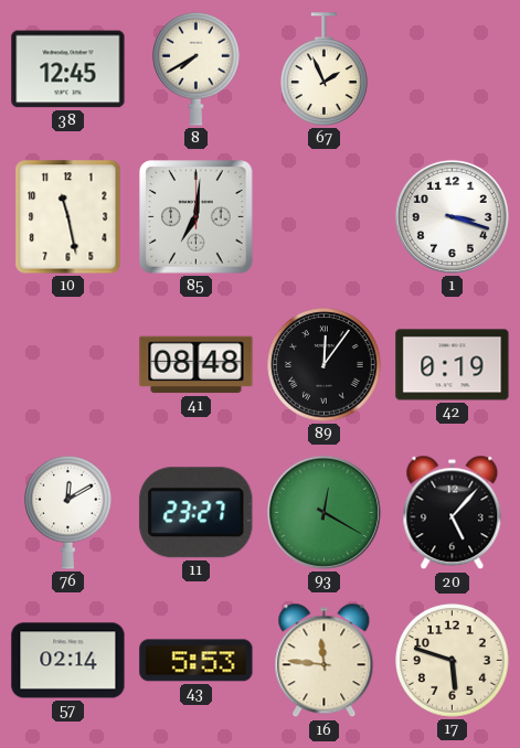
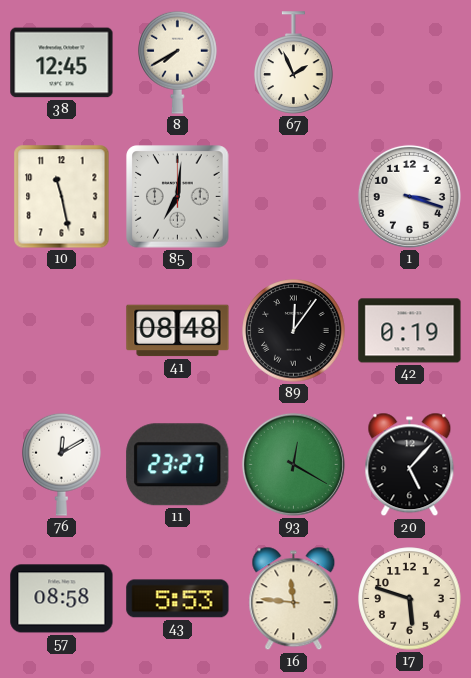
57: 02:14 -> 08:58
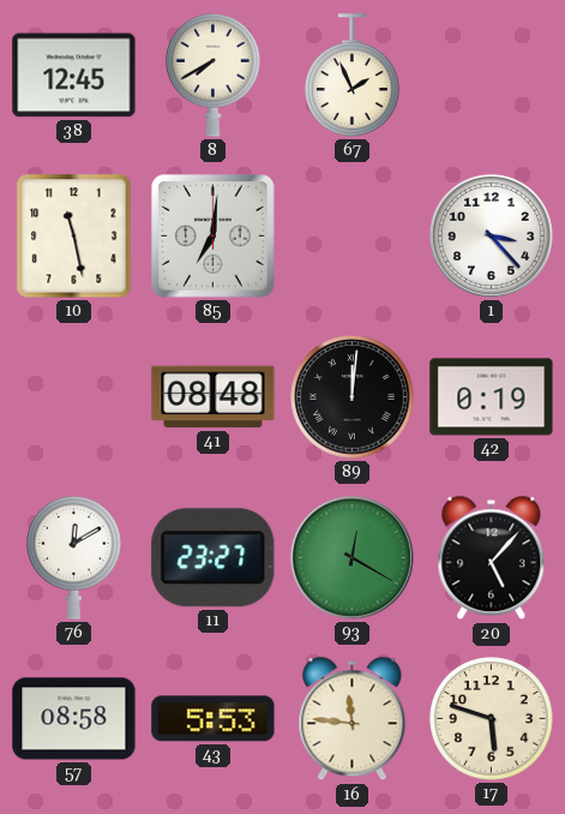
1: 3:18 -> 3:23
89: 12:06 -> 12:01
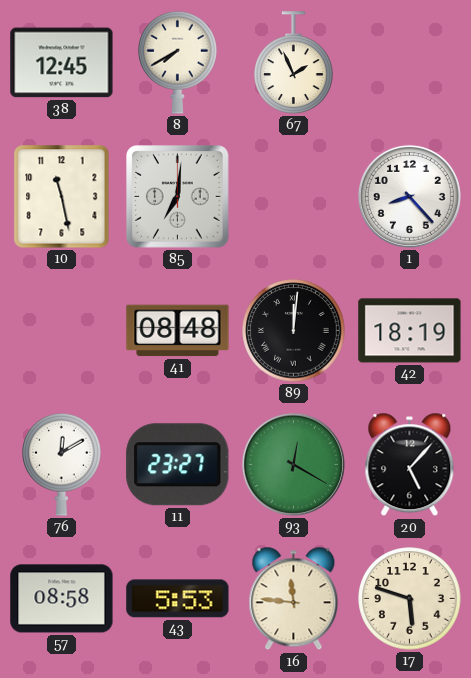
1: 3:23 -> 8:23
42: 0:19 -> 18:19
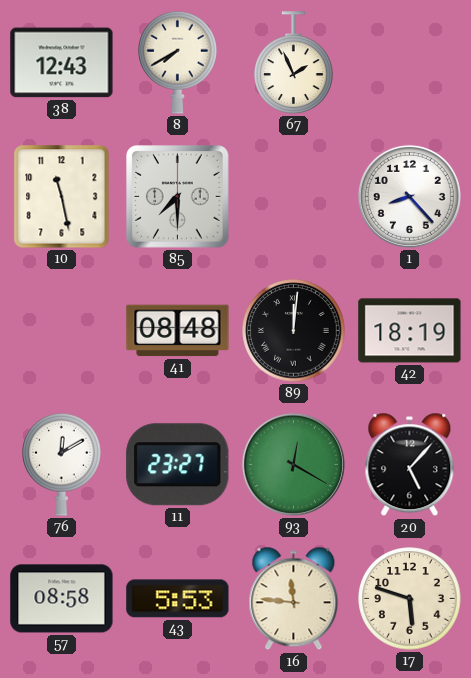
38: 12:45 -> 12:43
85: 7:01 -> 7:30
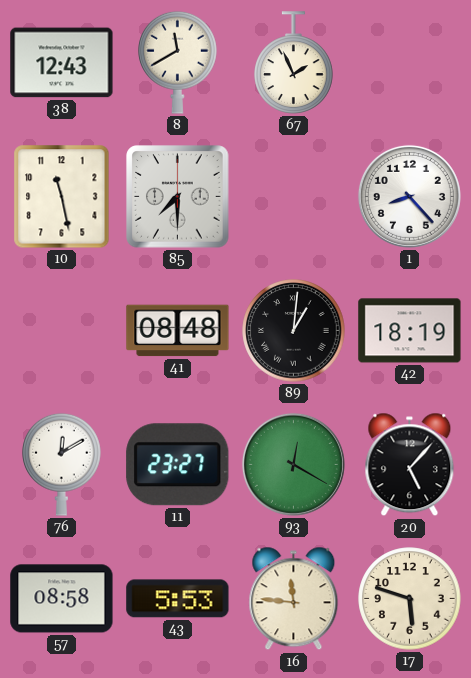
8: 7:40 -> 11:40
89: 12:01 -> 1:01
